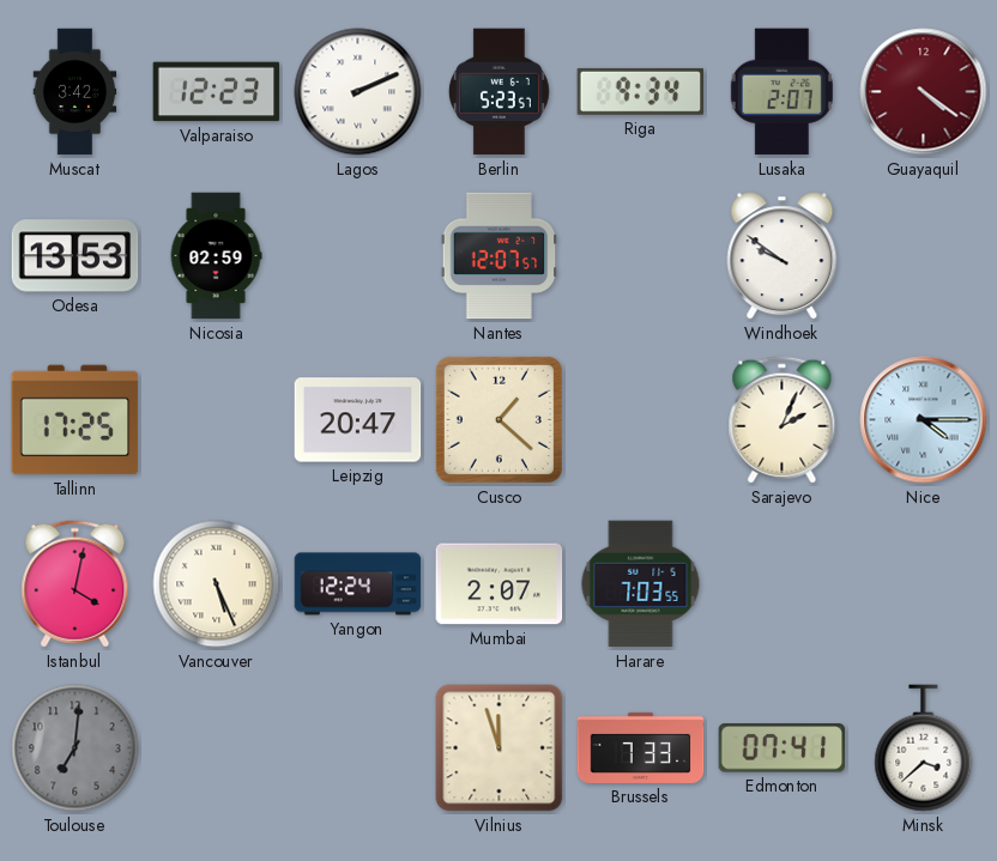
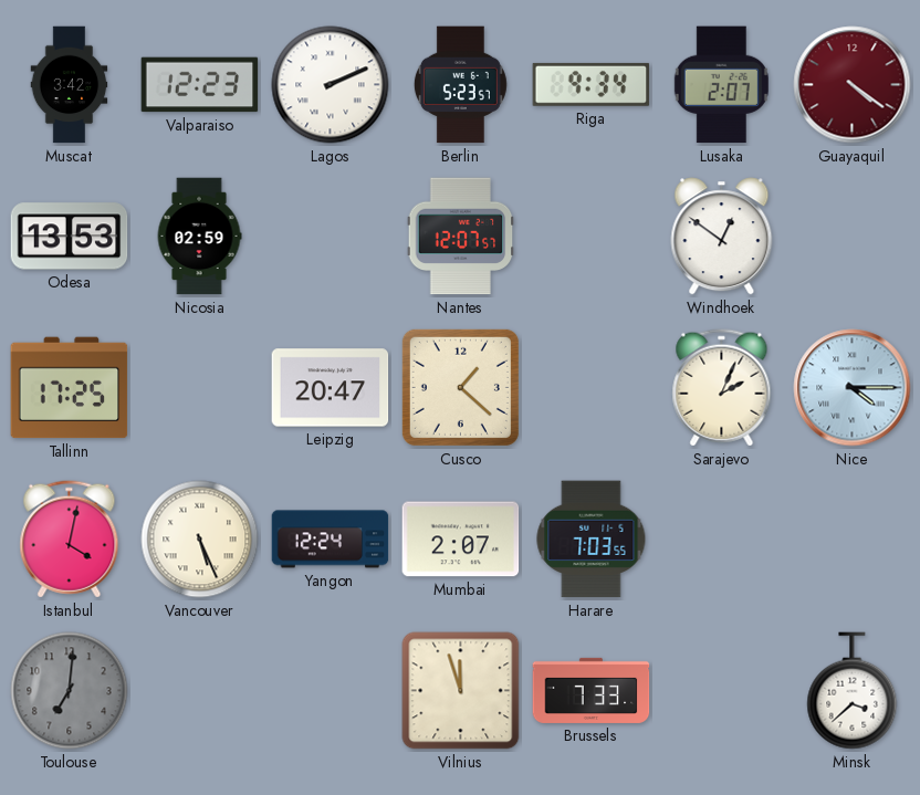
Windhoek: 9:51 -> 12:51
Edmonton: 07:41 -> none
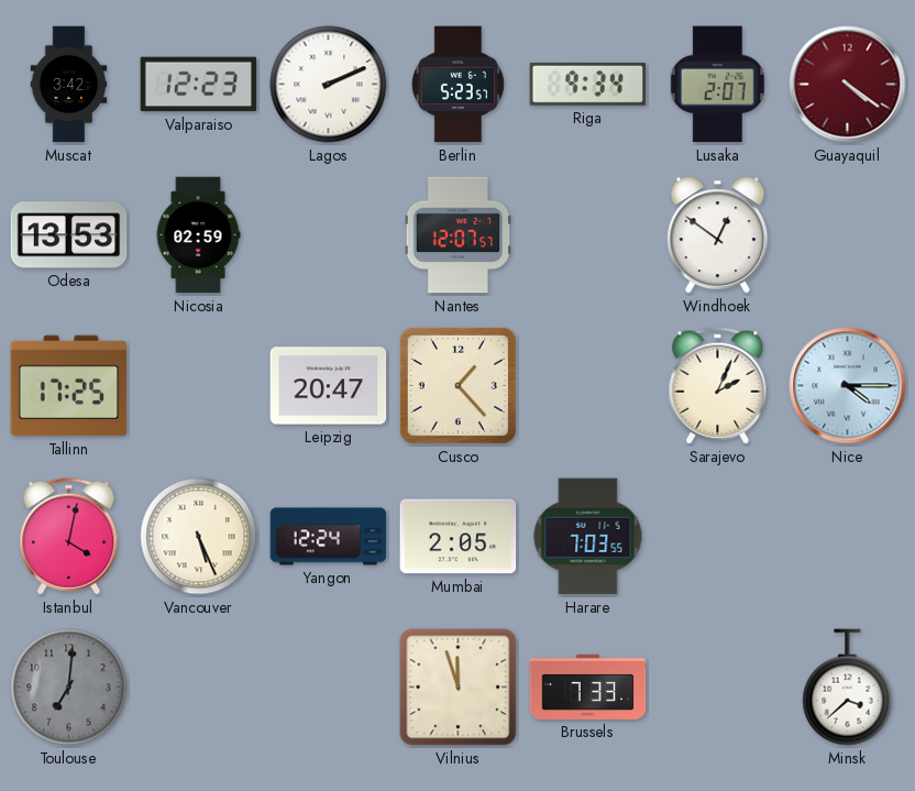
Cusco: 1:22 -> 1:23
Mumbai: 2:07 -> 2:05
